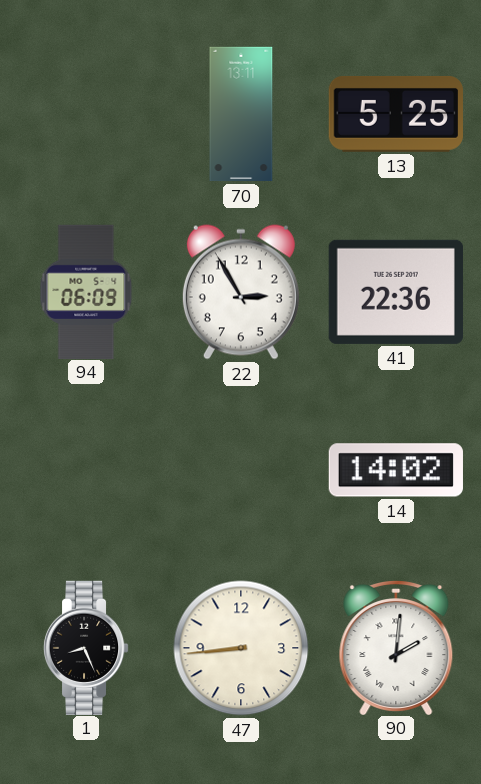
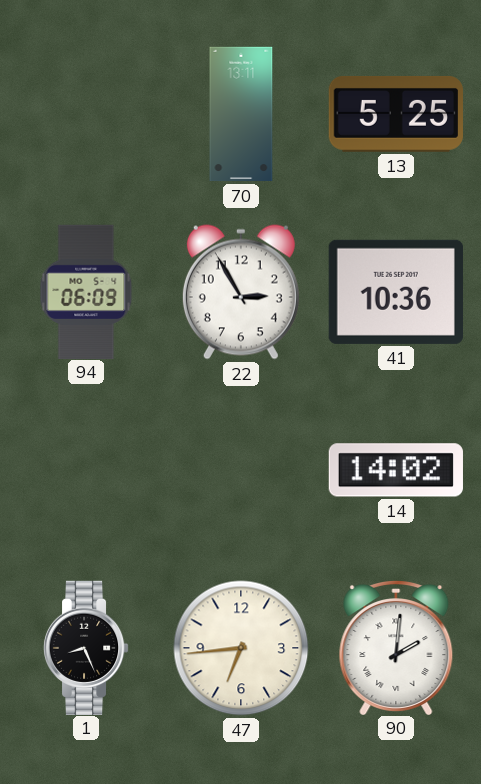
41: 22:36 -> 10:36
47: 8:44 -> 6:44
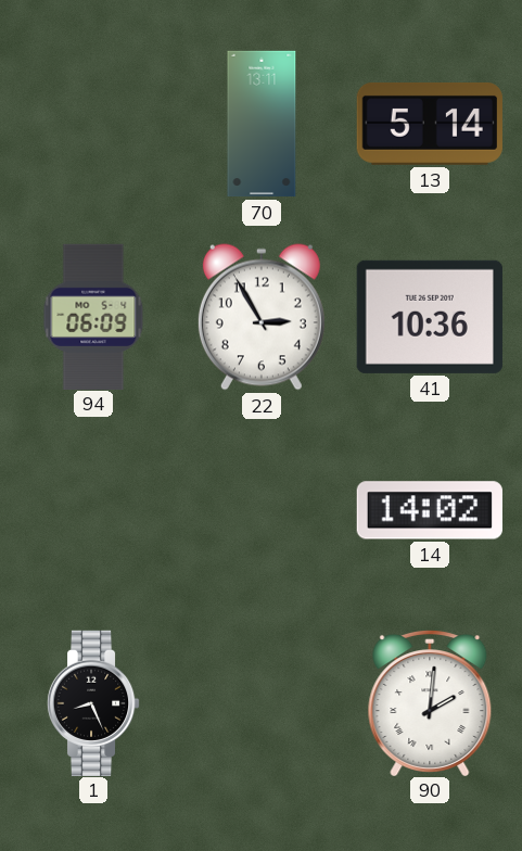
13: 5:25 -> 5:14
47: 6:44 -> none
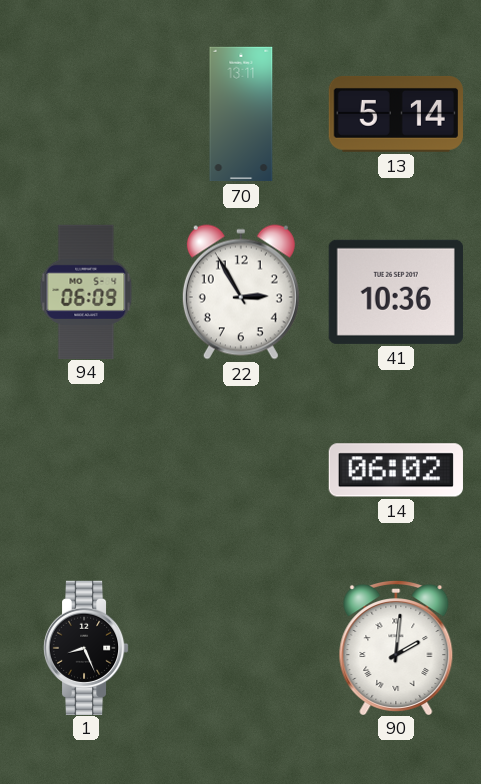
14: 14:02 -> 06:02
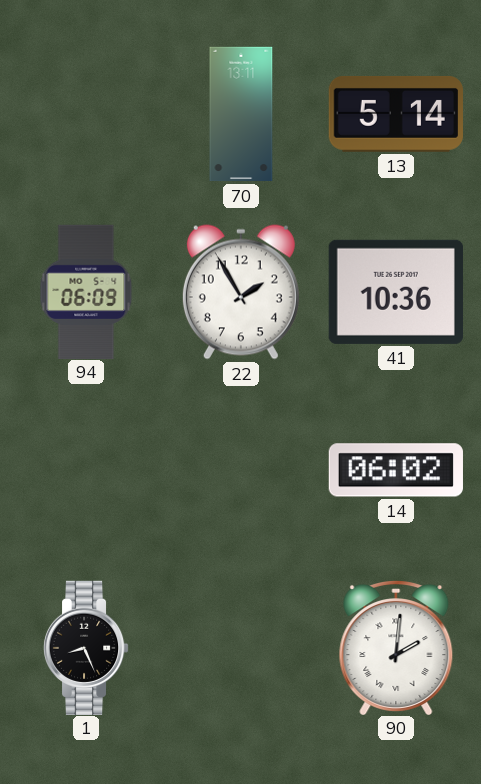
22: 2:55 -> 1:55
